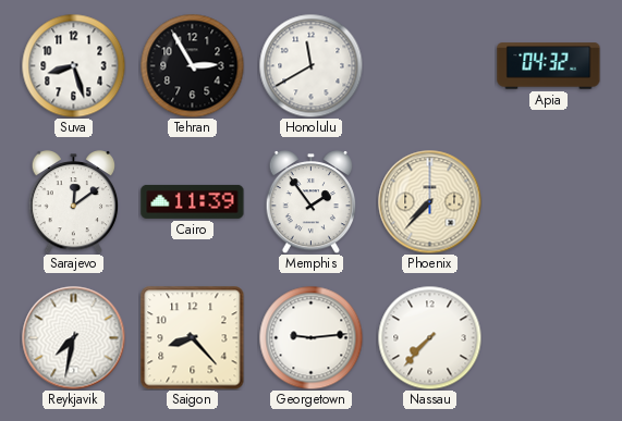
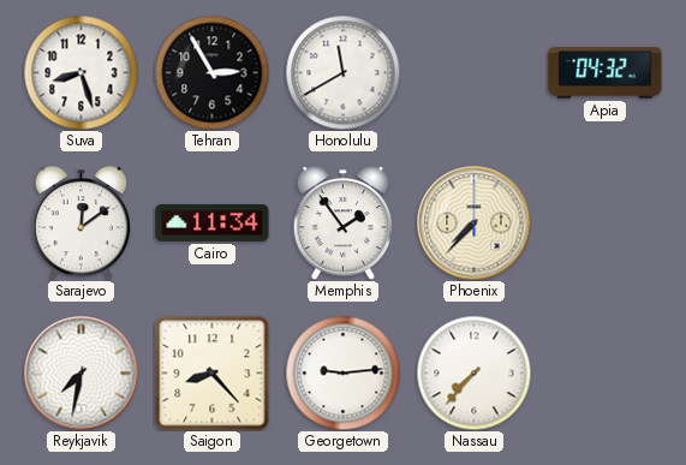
Cairo: 11:39 -> 11:34
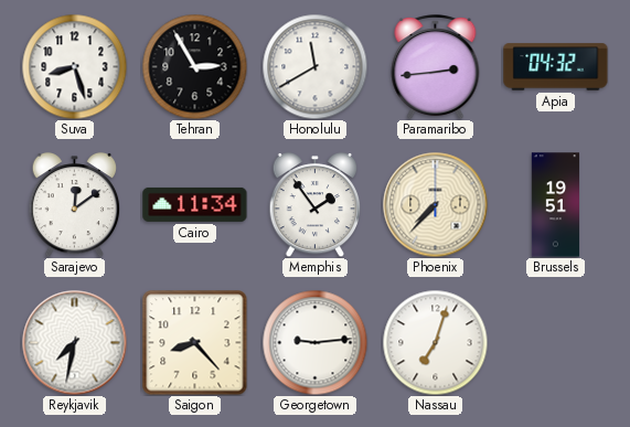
Paramaribo: none -> 2:44
Brussels: none -> 19:51
Nassau: 7:37 -> 7:03
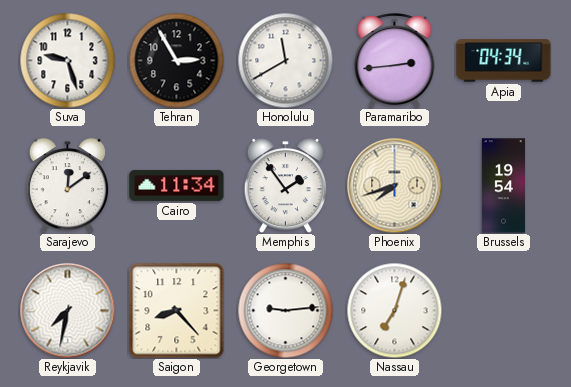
Suva: 8:27 -> 9:27
Apia: 04:32 -> 04:34
Phoenix: 7:37 -> 7:42
Brussels: 19:51 -> 19:54
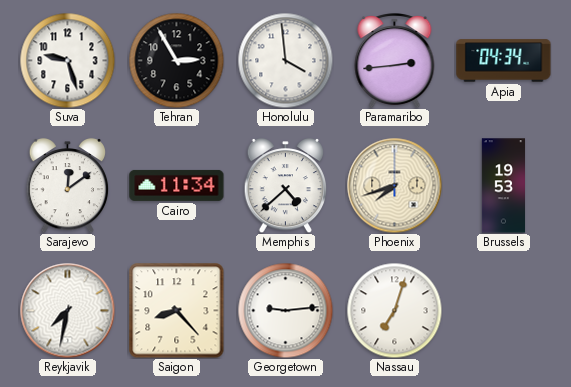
Honolulu: 11:40 -> 3:59
Memphis: 1:54 -> 4:38
Brussels: 19:54 -> 19:53
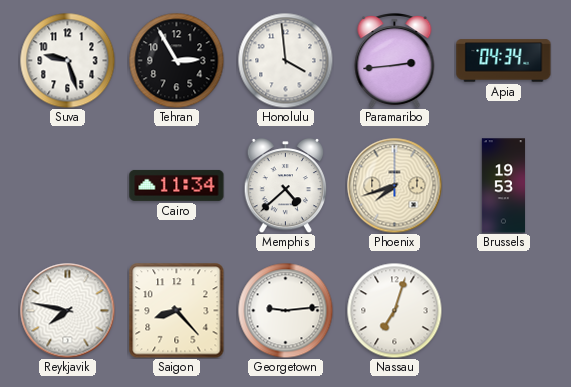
Sarajevo: 12:09 -> none
Reykjavik: 7:32 -> 7:47
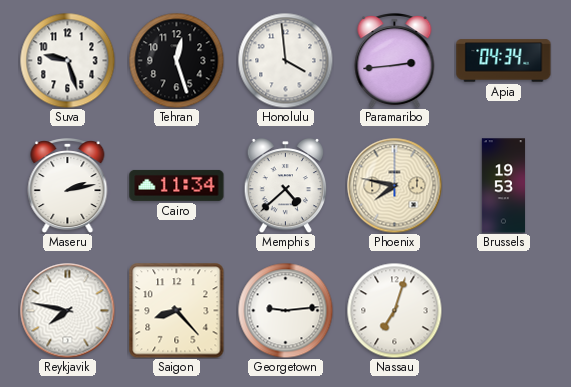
Tehran: 2:55 -> 12:27
Maseru: none -> 2:13
Phoenix: 7:42 -> 7:47
